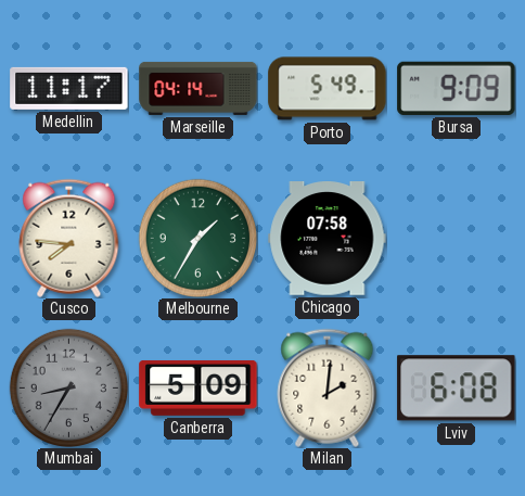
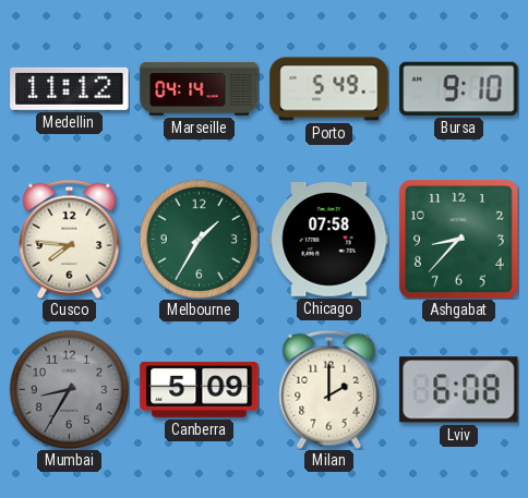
Medellin: 11:17 -> 11:12
Bursa: 9:09 -> 9:10
Ashgabat: none -> 8:37
Milan: 2:01 -> 2:00
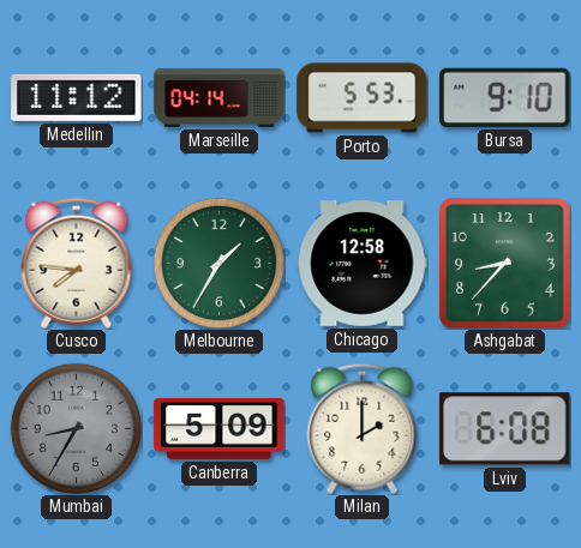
Porto: 5:49 -> 5:53
Chicago: 07:58 -> 12:58
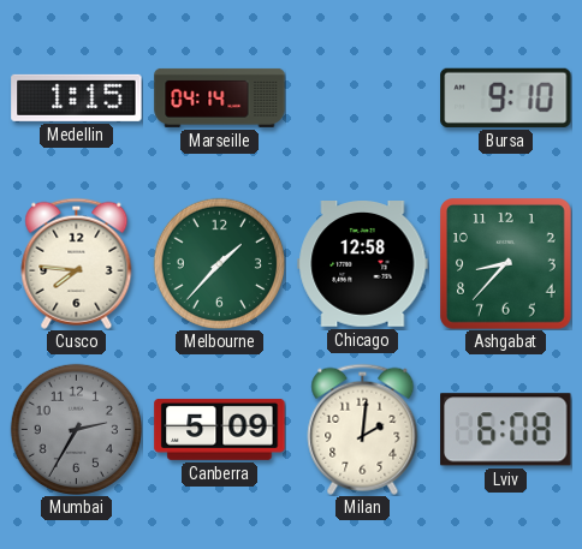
Medellin: 11:12 -> 1:15
Porto: 5:53 -> none
Melbourne: 1:35 -> 1:37
Mumbai: 8:35 -> 2:35
Milan: 2:00 -> 2:01
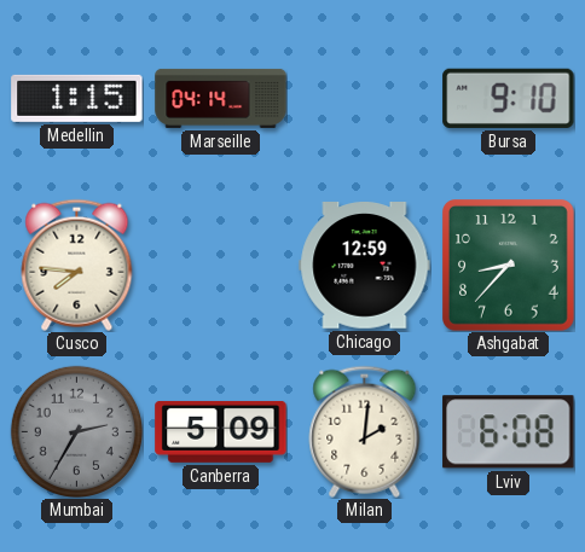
Melbourne: 1:37 -> none
Chicago: 12:58 -> 12:59
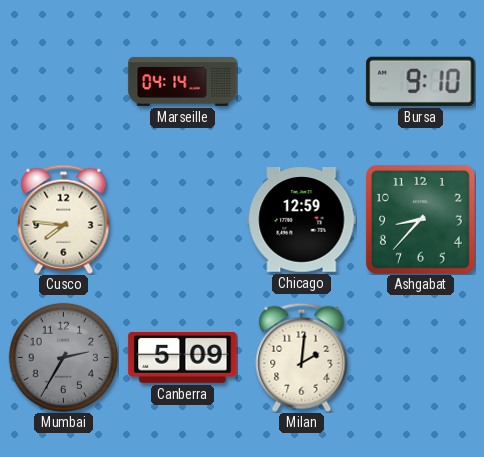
Medellin: 1:15 -> none
Lviv: 6:08 -> none
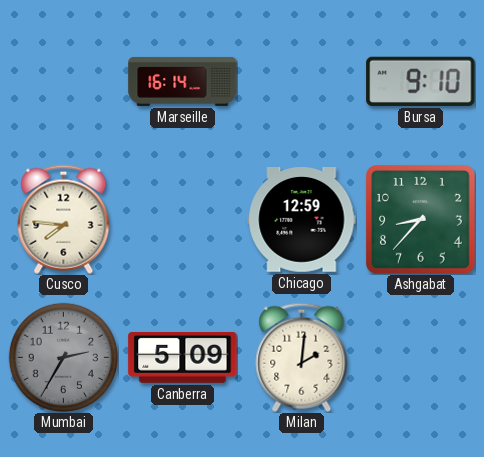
Marseille: 04:14 -> 16:14
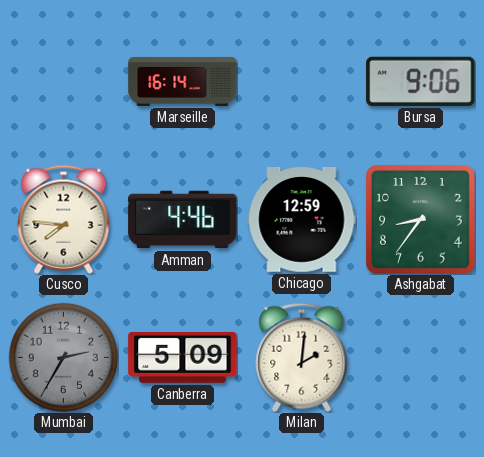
Bursa: 9:10 -> 9:06
Amman: none -> 4:46
Ashgabat: 8:37 -> 8:36
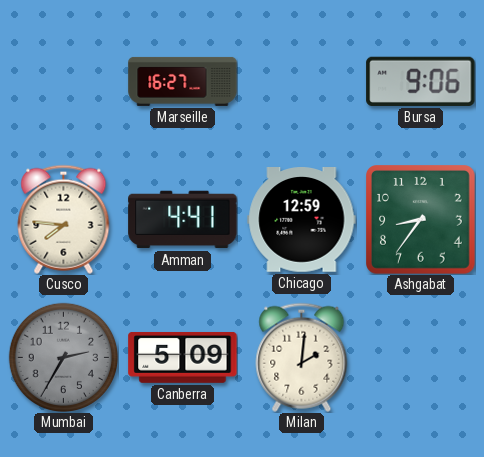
Marseille: 16:14 -> 16:27
Amman: 4:46 -> 4:41
